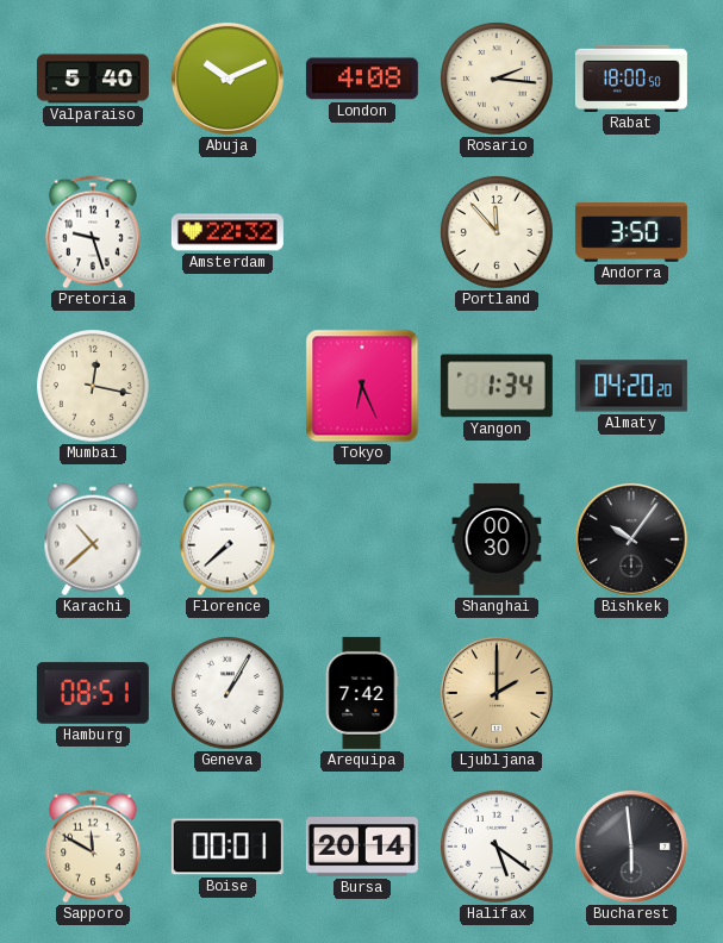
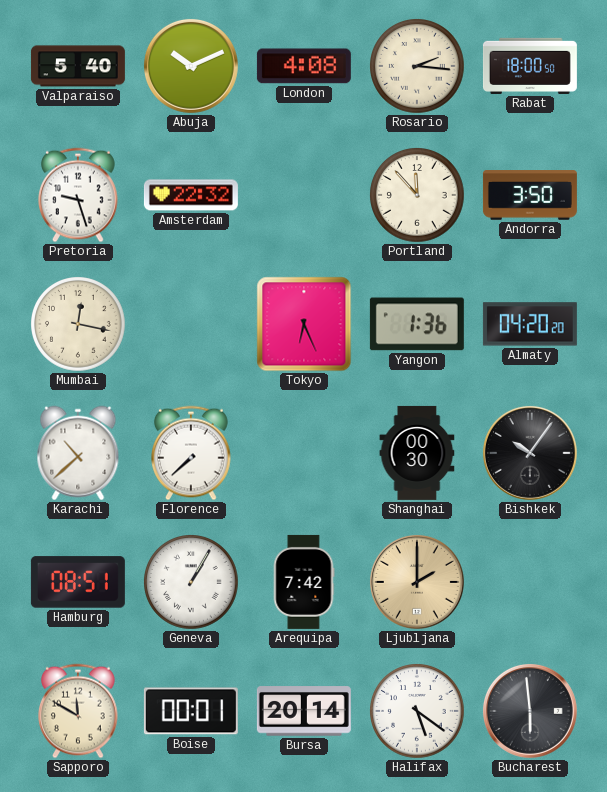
Yangon: 1:34 -> 1:36
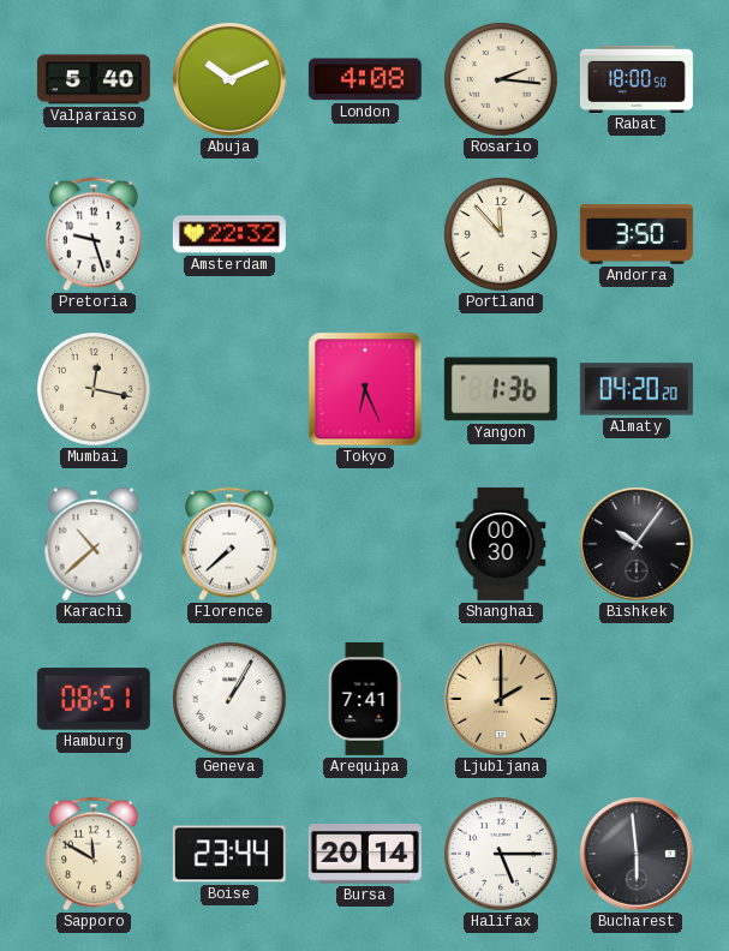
Arequipa: 7:42 -> 7:41
Boise: 00:01 -> 23:44
Halifax: 5:21 -> 5:15
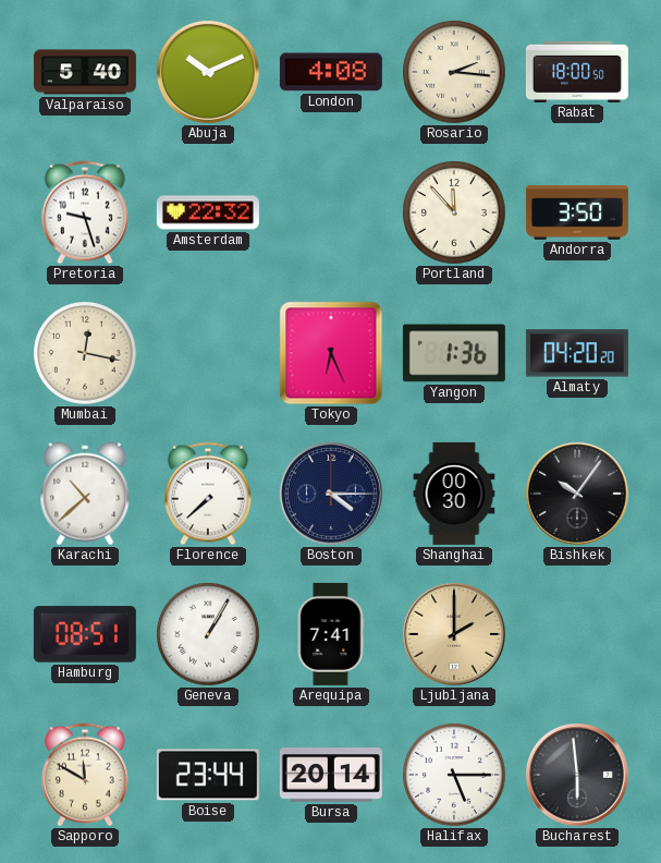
Boston: none -> 4:15
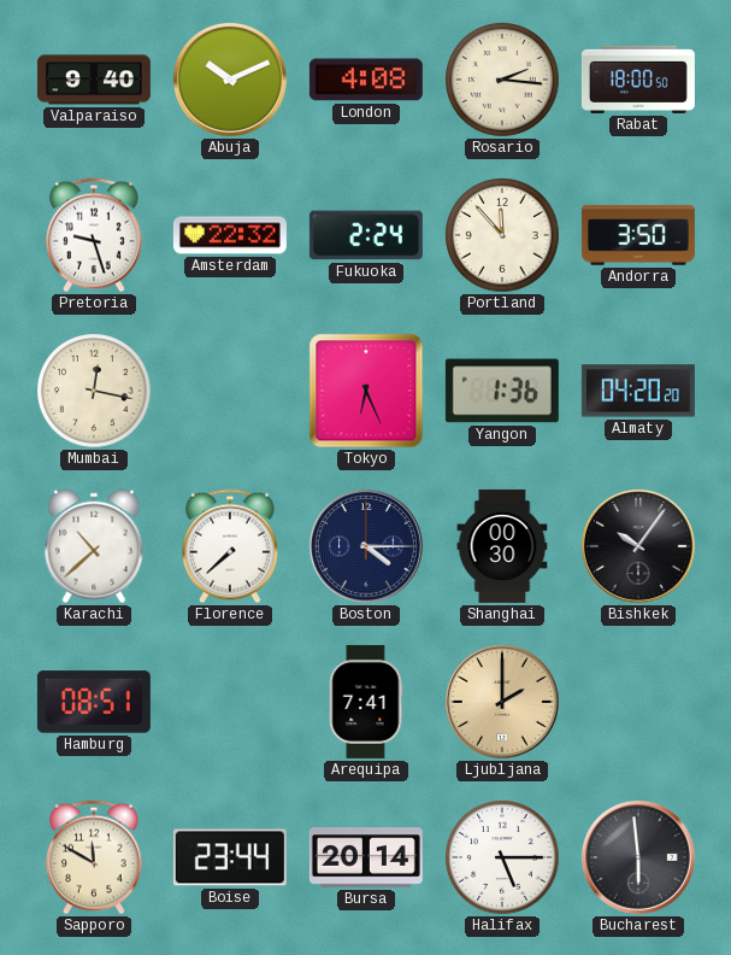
Valparaiso: 5:40 -> 9:40
Fukuoka: none -> 2:24
Geneva: 1:05 -> none
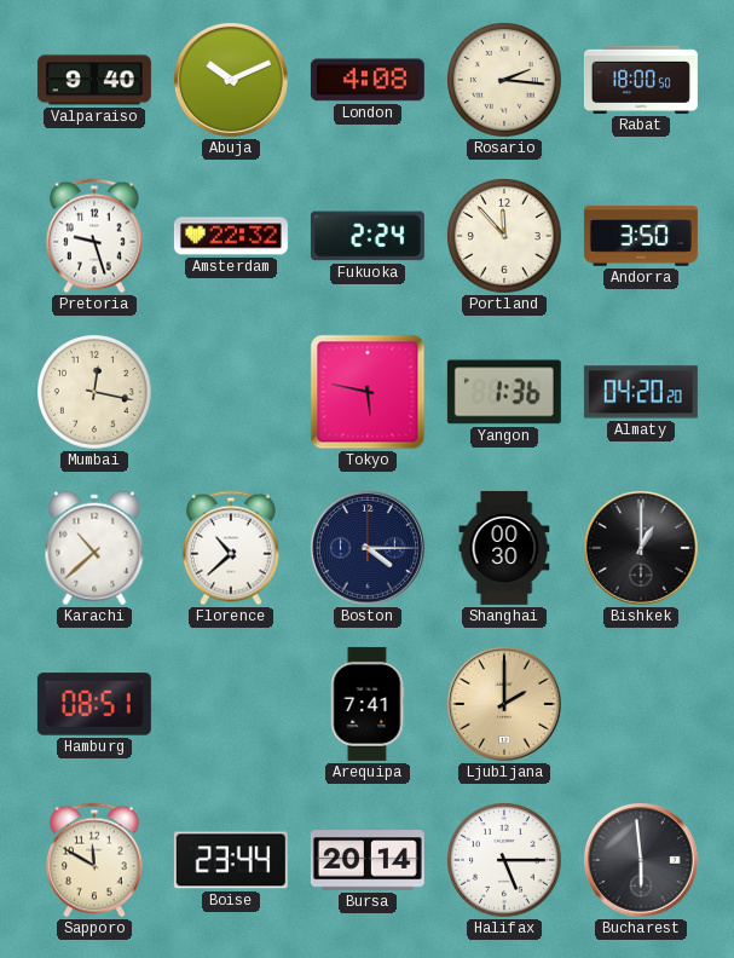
Tokyo: 6:26 -> 5:47
Florence: 7:38 -> 10:38
Bishkek: 10:06 -> 1:00
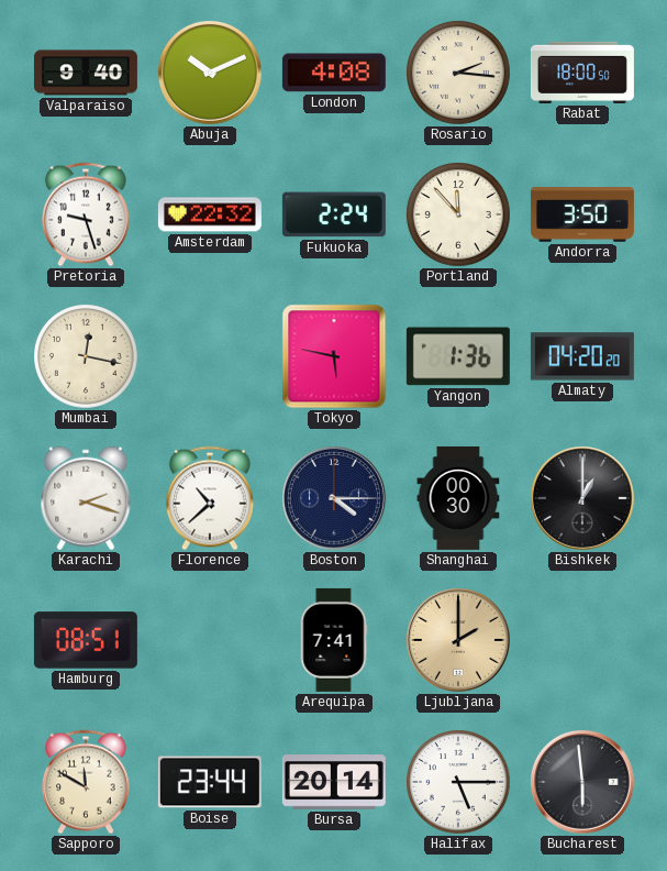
Karachi: 10:38 -> 2:18
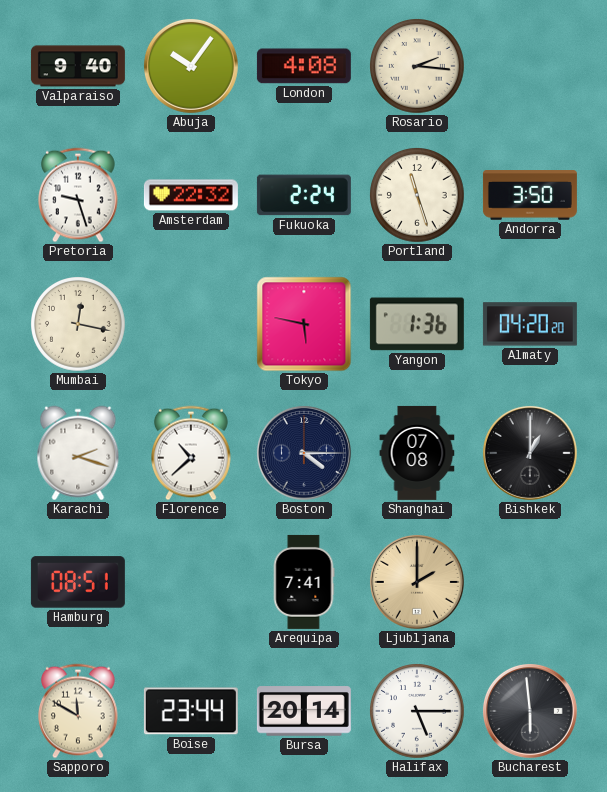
Abuja: 10:11 -> 10:06
Rabat: 18:00 -> none
Portland: 11:53 -> 11:27
Shanghai: 00:30 -> 07:08
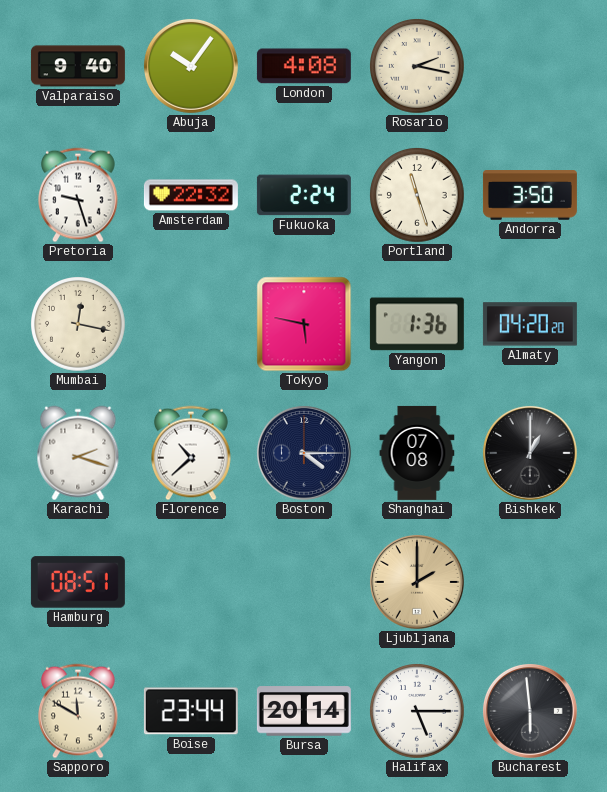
Rosario: 2:16 -> 2:17
Arequipa: 7:41 -> none
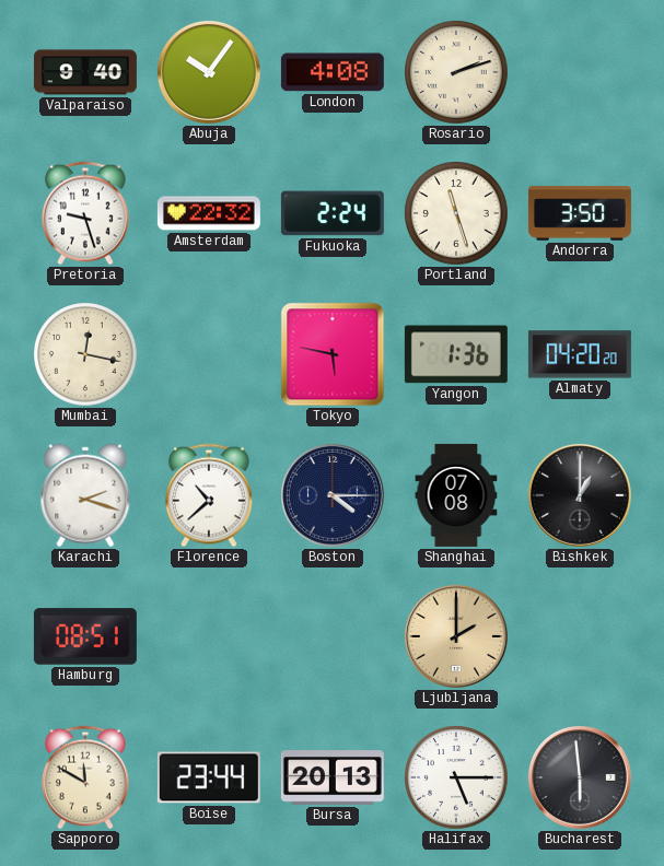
Rosario: 2:17 -> 2:12
Bursa: 20:14 -> 20:13
